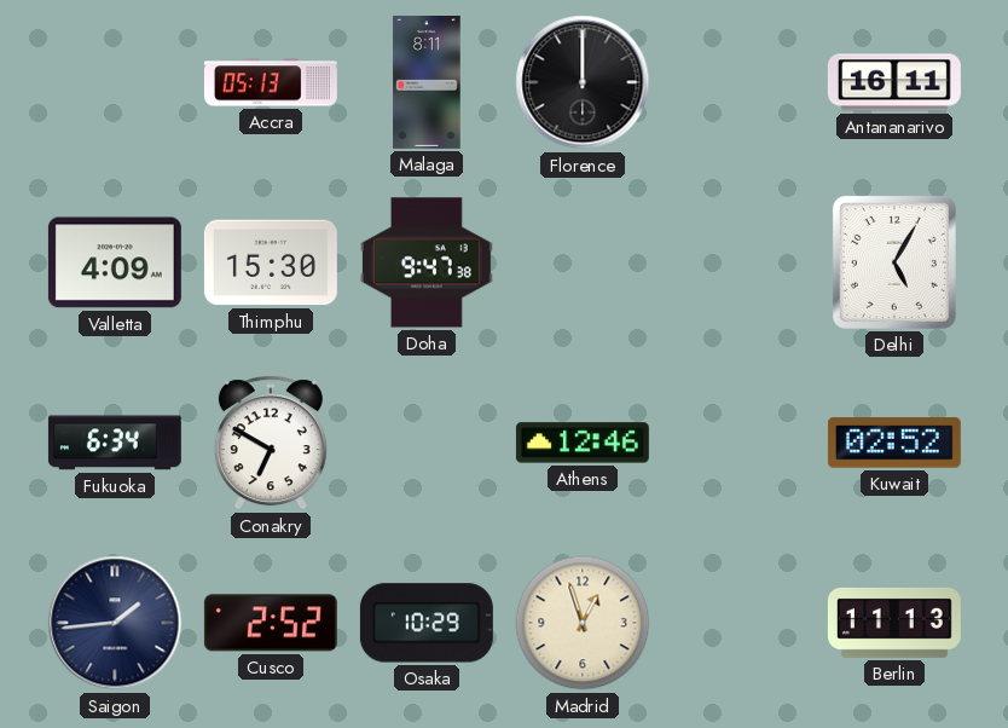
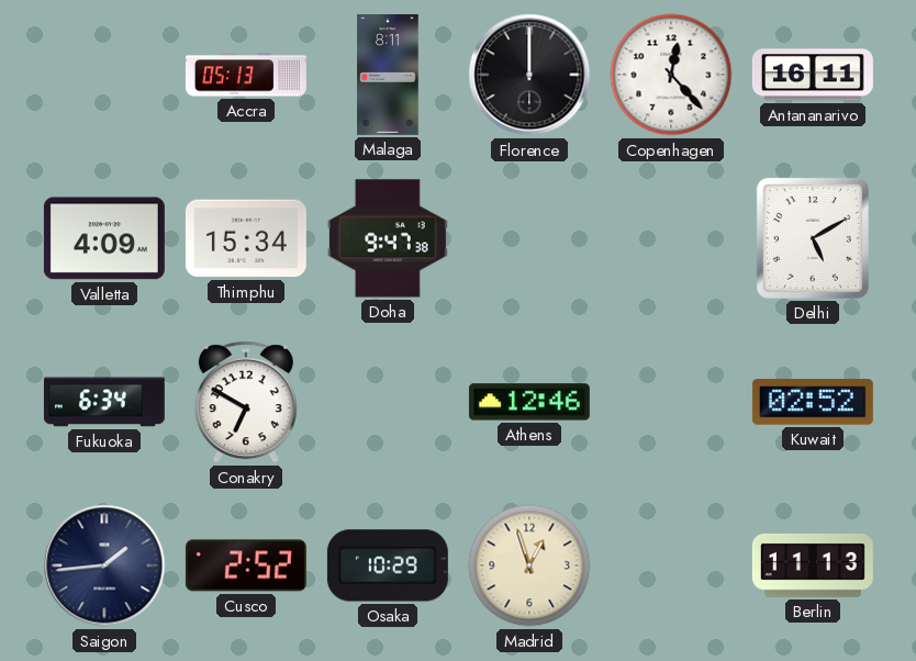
Copenhagen: none -> 12:23
Thimphu: 15:30 -> 15:34
Delhi: 5:05 -> 5:10
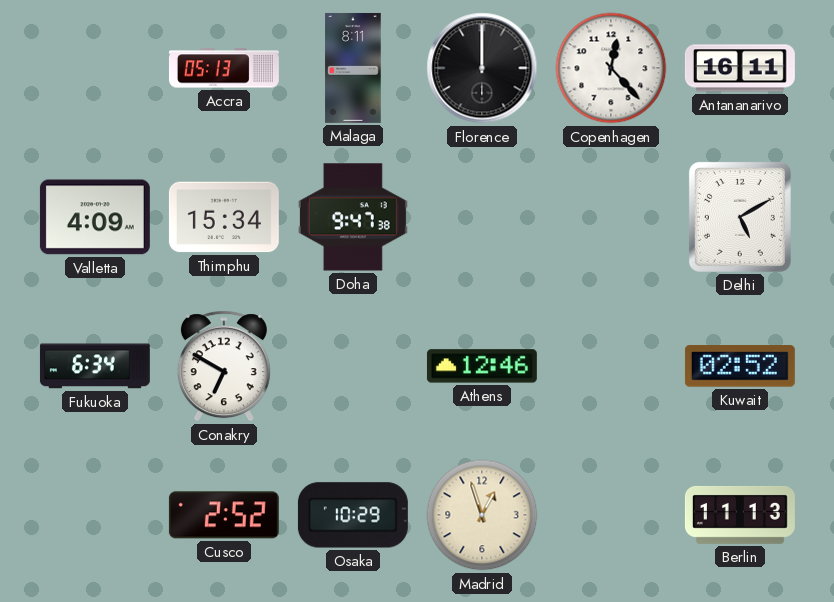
Saigon: 1:44 -> none
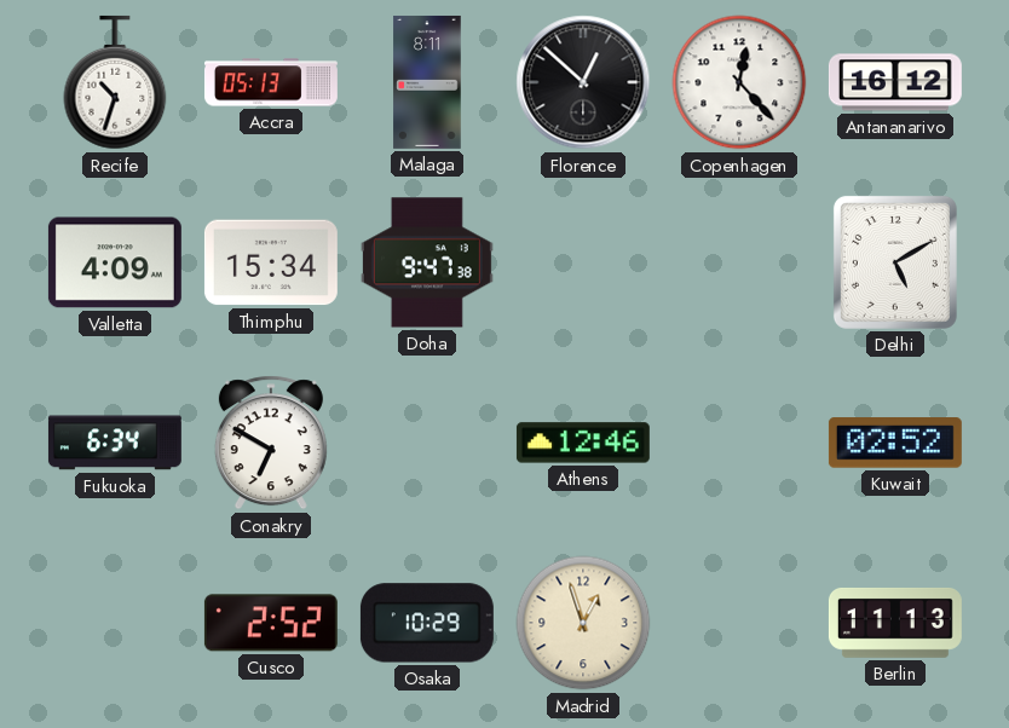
Recife: none -> 10:33
Florence: 12:00 -> 12:52
Antananarivo: 16:11 -> 16:12
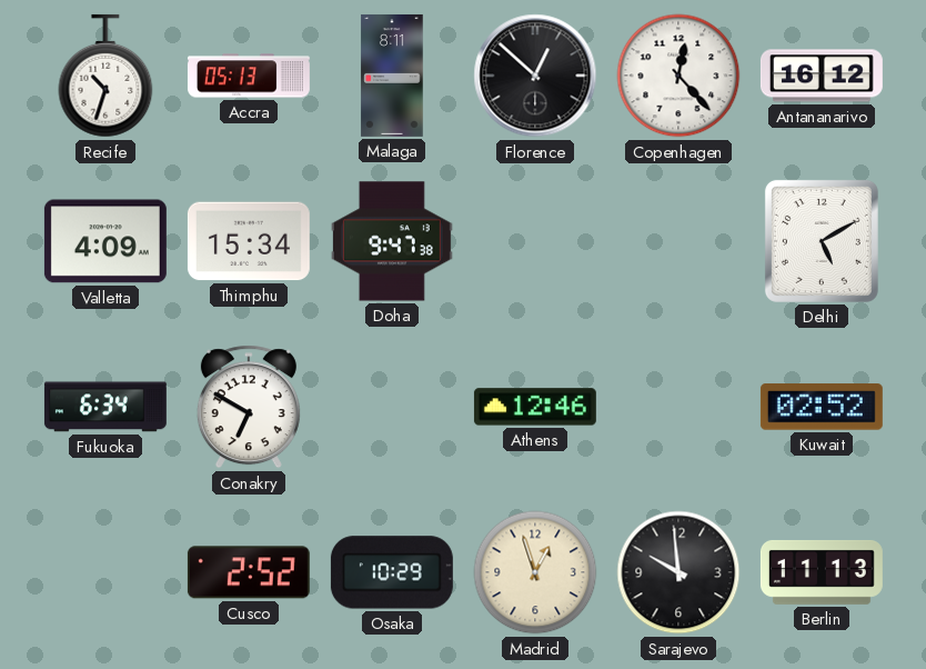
Sarajevo: none -> 9:59
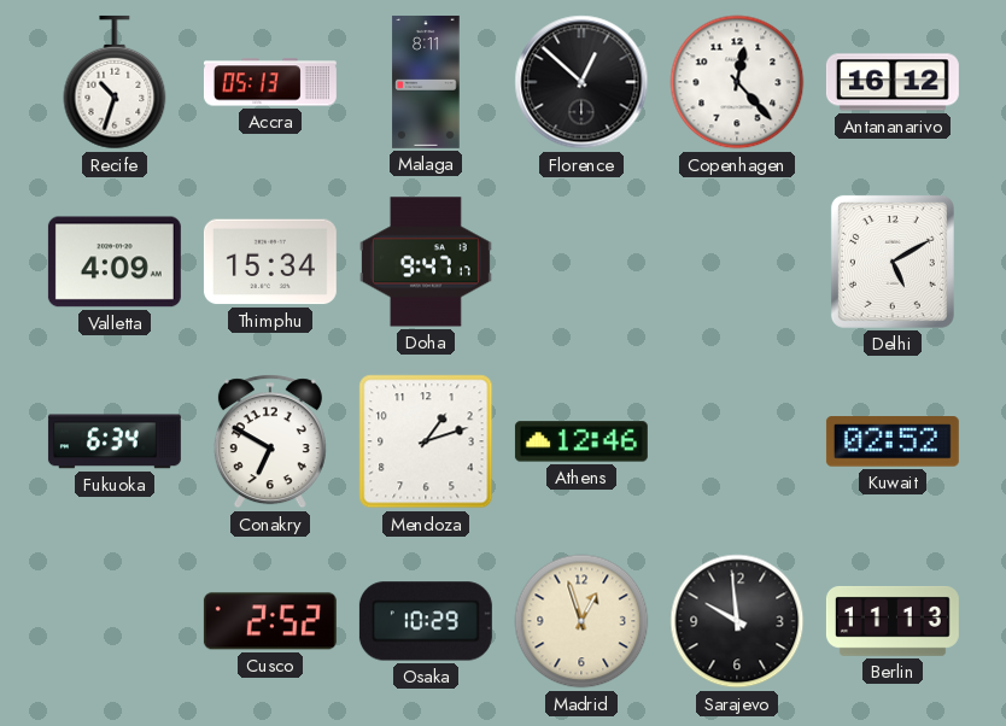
Doha: 9:47:38 -> 9:47:17
Mendoza: none -> 1:12
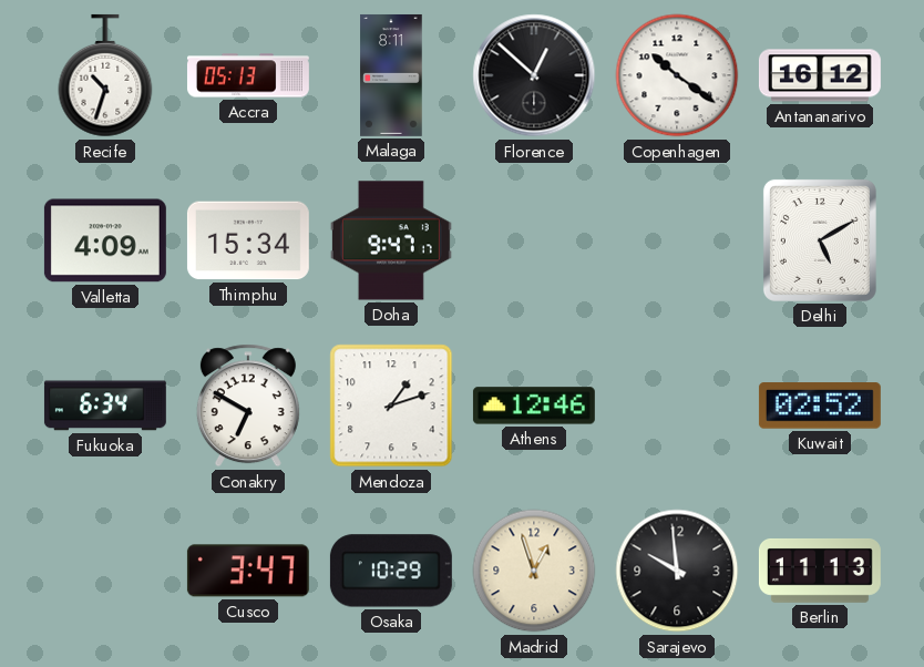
Copenhagen: 12:23 -> 10:21
Cusco: 2:52 -> 3:47
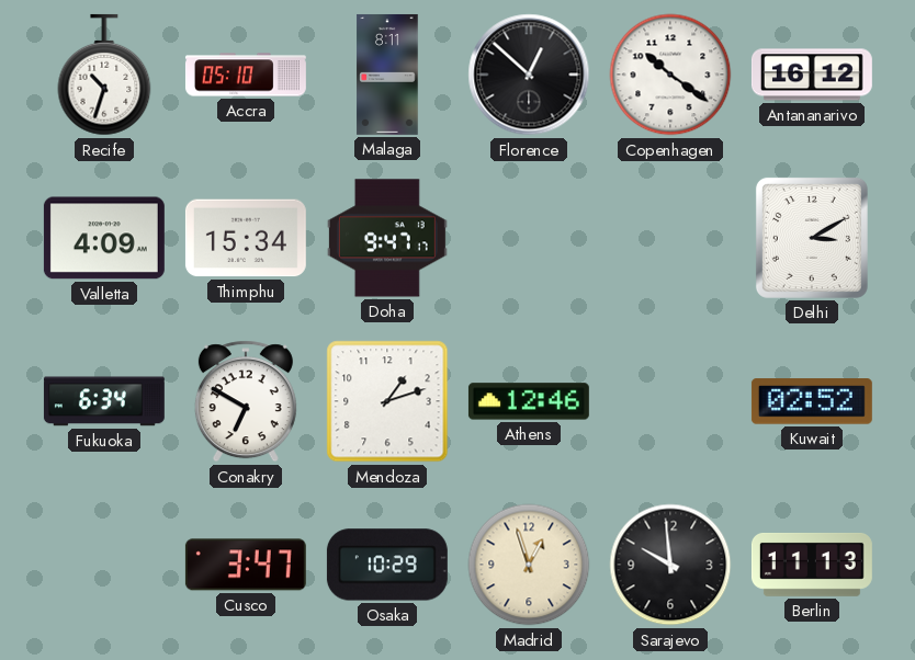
Accra: 05:13 -> 05:10
Delhi: 5:10 -> 3:10
